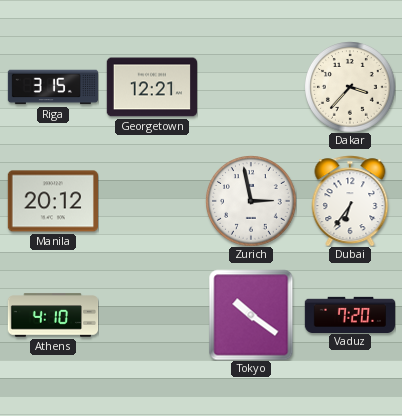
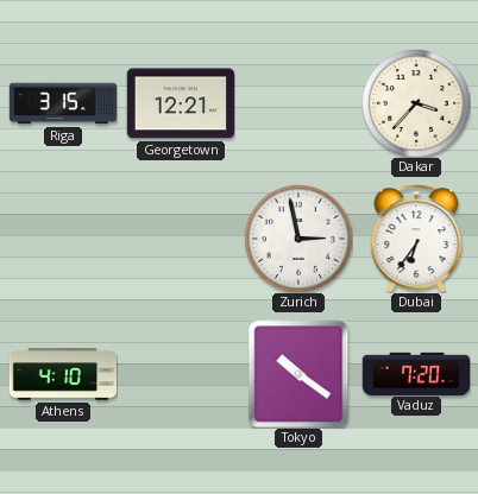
Manila: 20:12 -> none
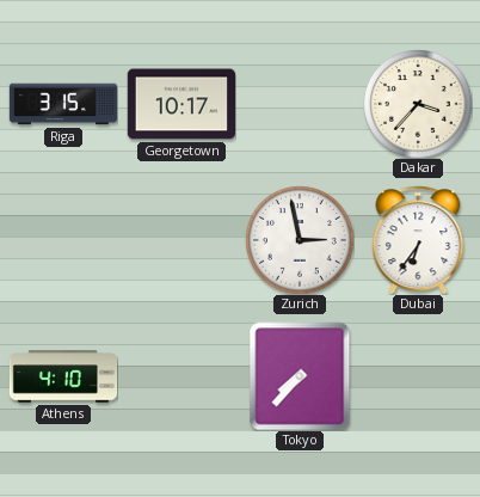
Georgetown: 12:21 -> 10:17
Tokyo: 10:21 -> 7:37
Vaduz: 7:20 -> none
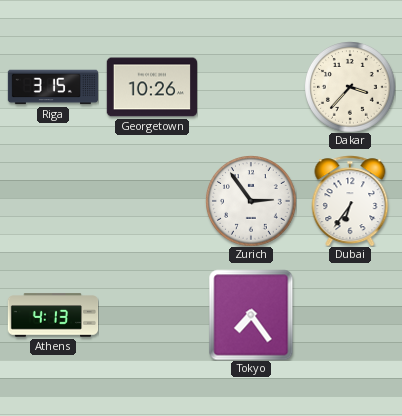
Georgetown: 10:17 -> 10:26
Zurich: 2:58 -> 2:54
Athens: 4:10 -> 4:13
Tokyo: 7:37 -> 7:24
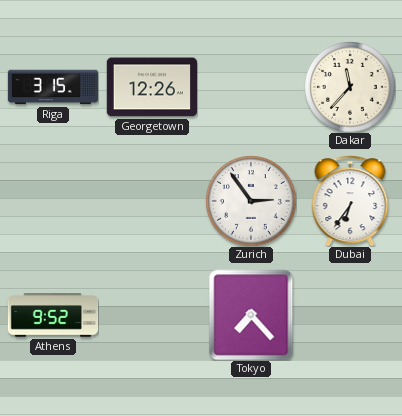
Georgetown: 10:26 -> 12:26
Dakar: 3:37 -> 11:37
Athens: 4:13 -> 9:52
Tokyo: 7:24 -> 7:23
